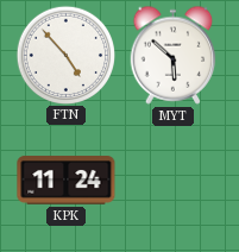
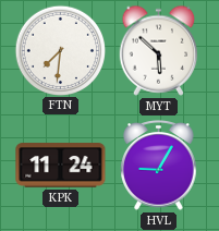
FTN: 4:53 -> 7:31
HVL: none -> 9:05
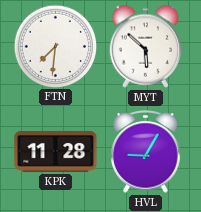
KPK: 11:24 -> 11:28
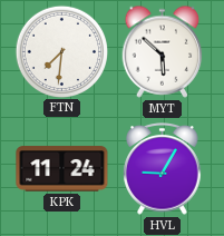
KPK: 11:28 -> 11:24
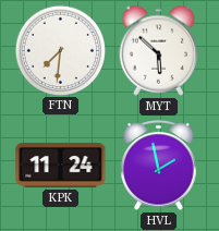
HVL: 9:05 -> 1:58
